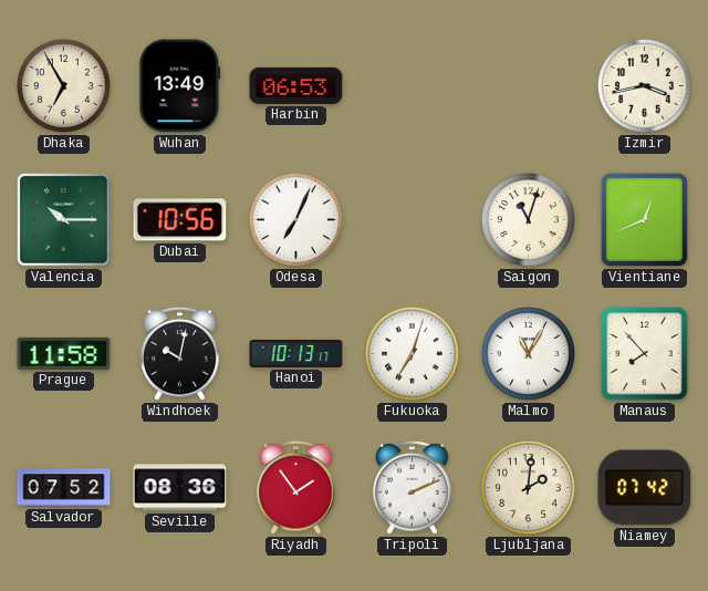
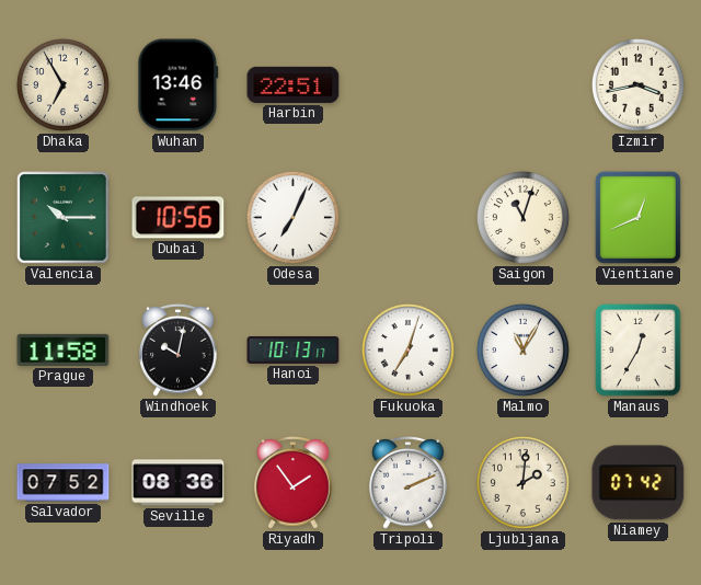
Wuhan: 13:49 -> 13:46
Harbin: 06:53 -> 22:51
Manaus: 7:53 -> 12:35
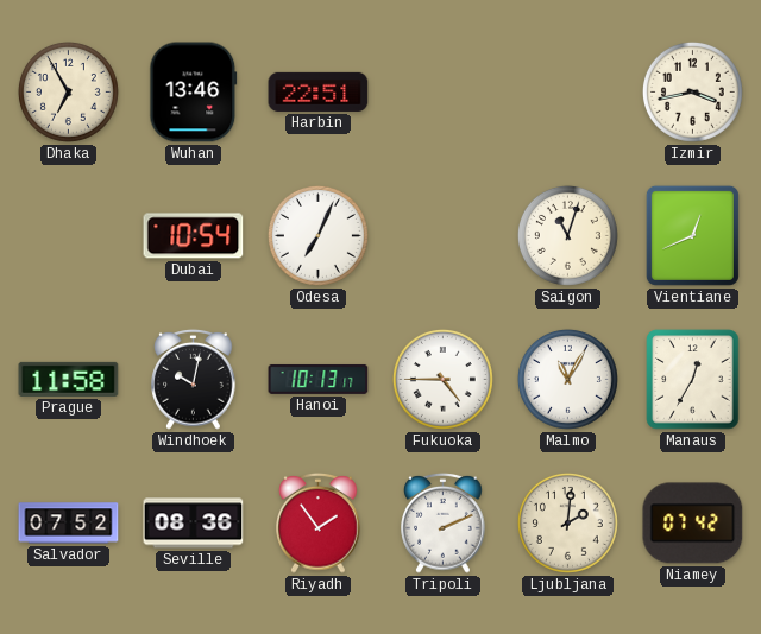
Valencia: 10:15 -> none
Dubai: 10:56 -> 10:54
Fukuoka: 7:03 -> 4:45
